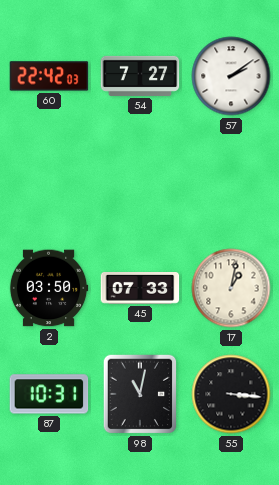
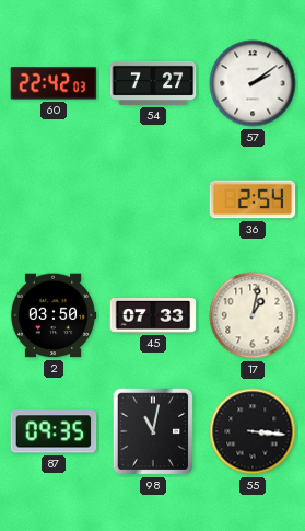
36: none -> 2:54
87: 10:31 -> 09:35
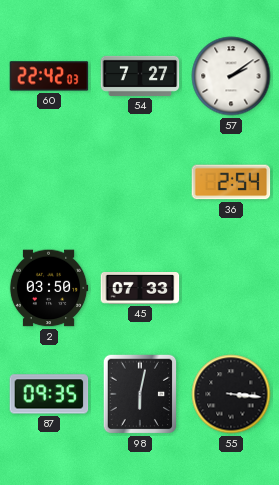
17: 1:02 -> none
98: 11:02 -> 6:02
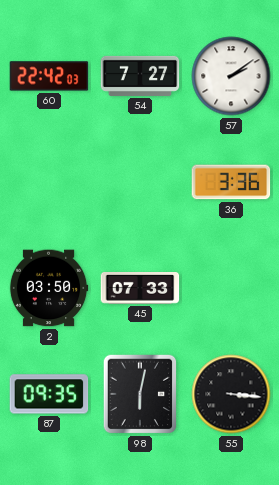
36: 2:54 -> 3:36
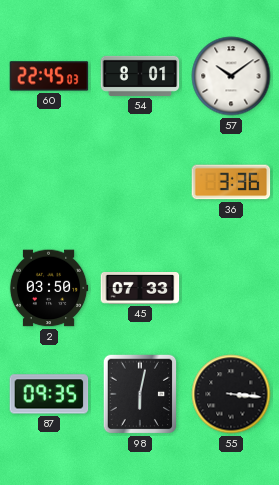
60: 22:42 -> 22:45
54: 7:27 -> 8:01
57: 2:09 -> 10:09
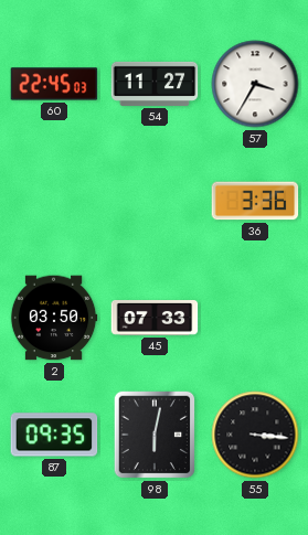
54: 8:01 -> 11:27
57: 10:09 -> 3:35
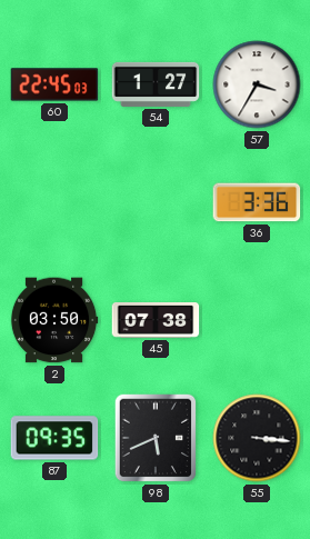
54: 11:27 -> 1:27
45: 07:33 -> 07:38
98: 6:02 -> 5:41
